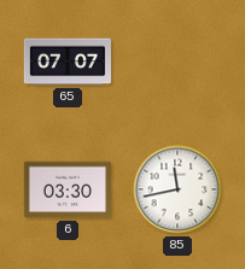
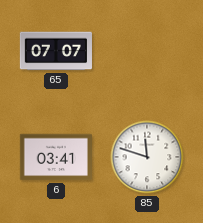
6: 03:30 -> 03:41
85: 11:43 -> 11:48
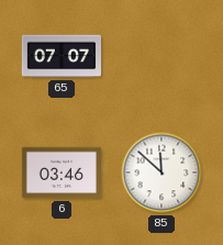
6: 03:41 -> 03:46
85: 11:48 -> 11:52
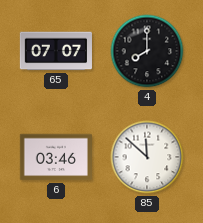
4: none -> 8:00
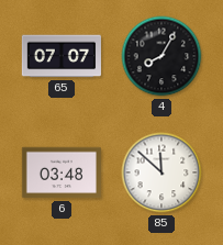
4: 8:00 -> 8:05
6: 03:46 -> 03:48
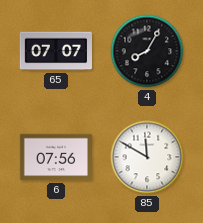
6: 03:48 -> 07:56
85: 11:52 -> 11:50
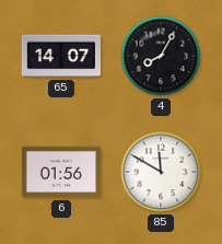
65: 07:07 -> 14:07
6: 07:56 -> 01:56
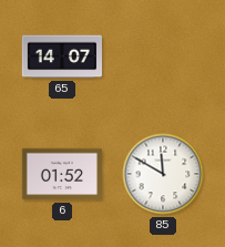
4: 8:05 -> none
6: 01:56 -> 01:52
